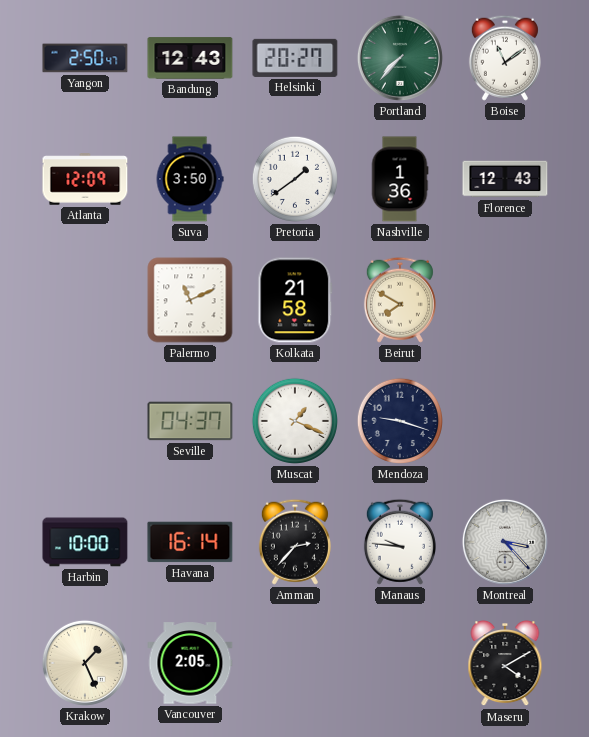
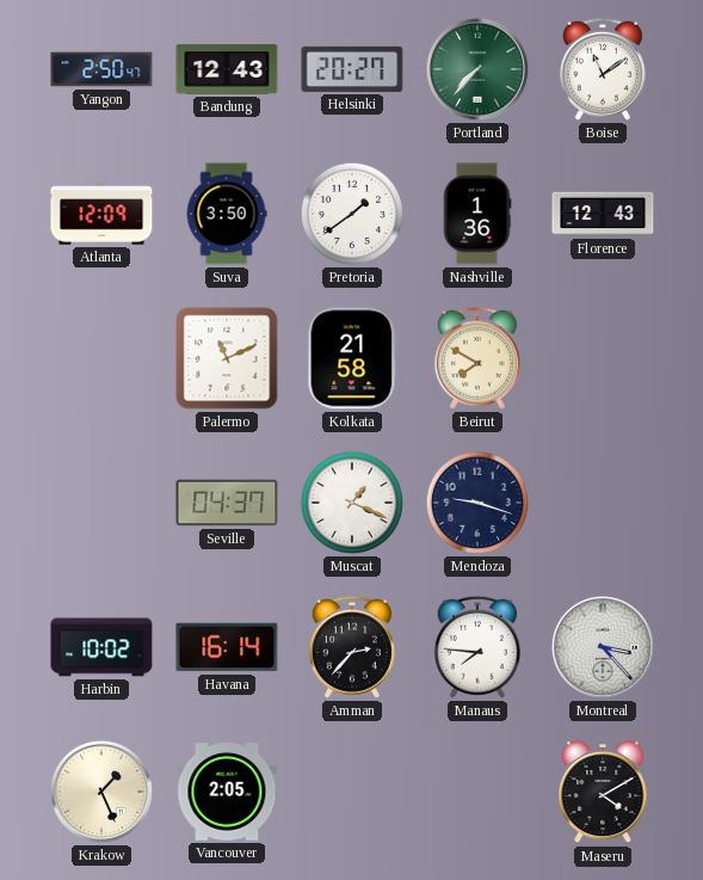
Harbin: 10:00 -> 10:02
Manaus: 9:46 -> 7:46
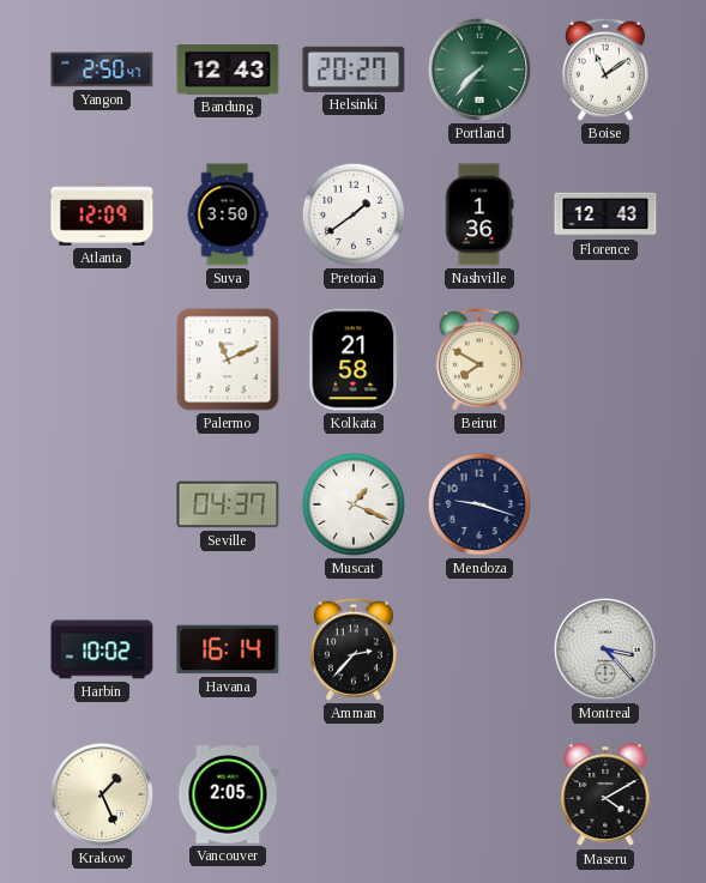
Manaus: 7:46 -> none
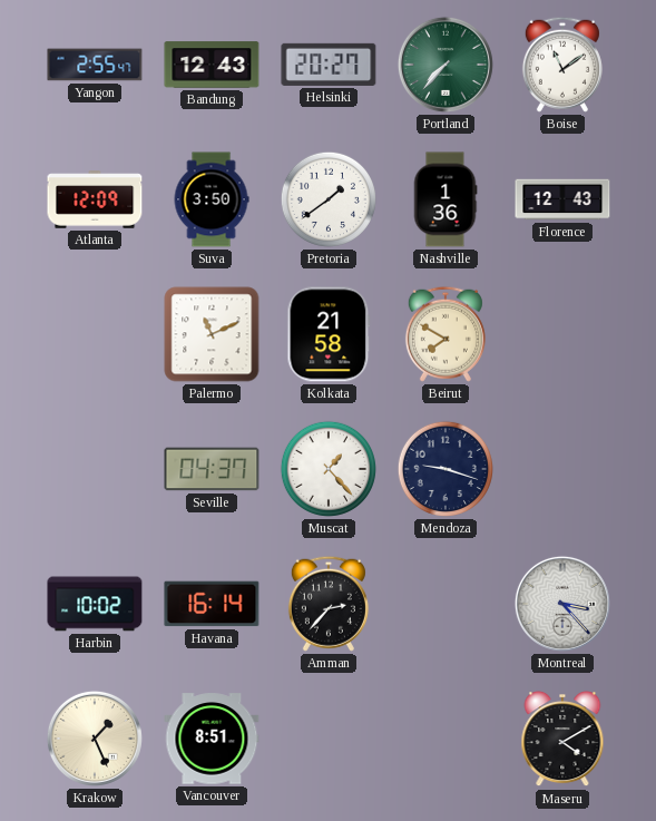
Yangon: 2:50 -> 2:55
Muscat: 1:19 -> 1:23
Vancouver: 2:05 -> 8:51
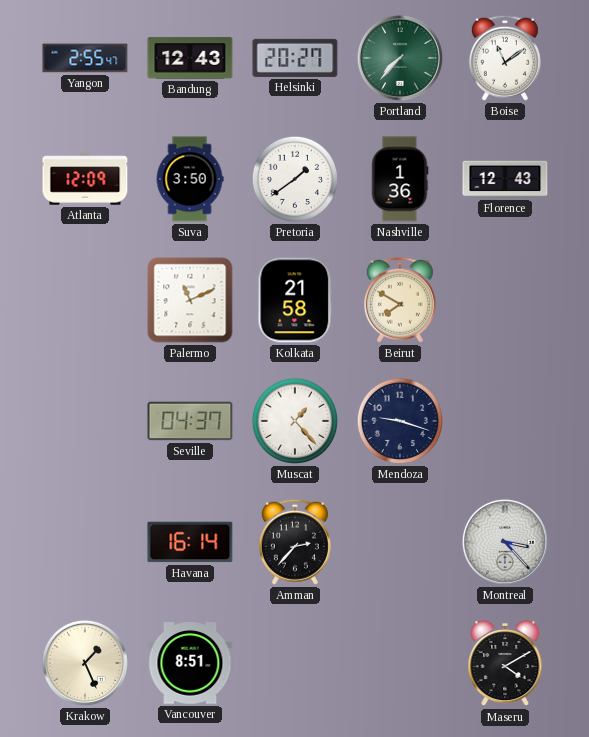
Harbin: 10:02 -> none
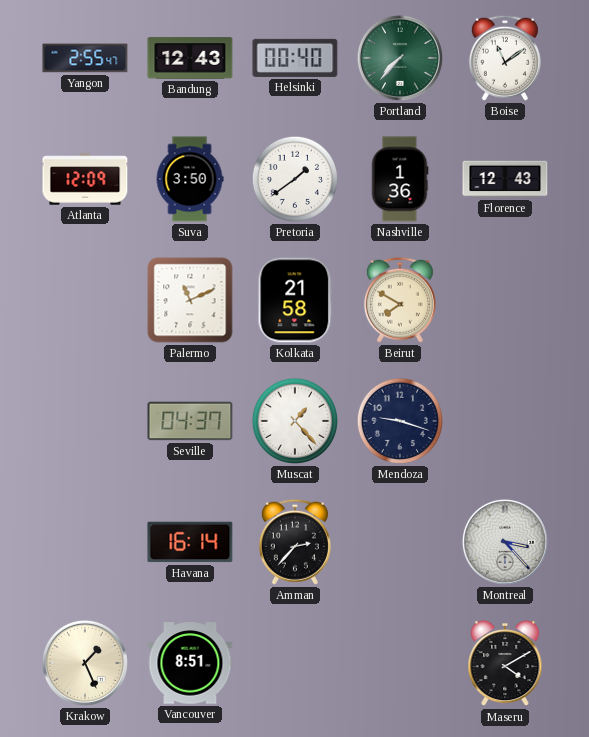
Helsinki: 20:27 -> 00:40
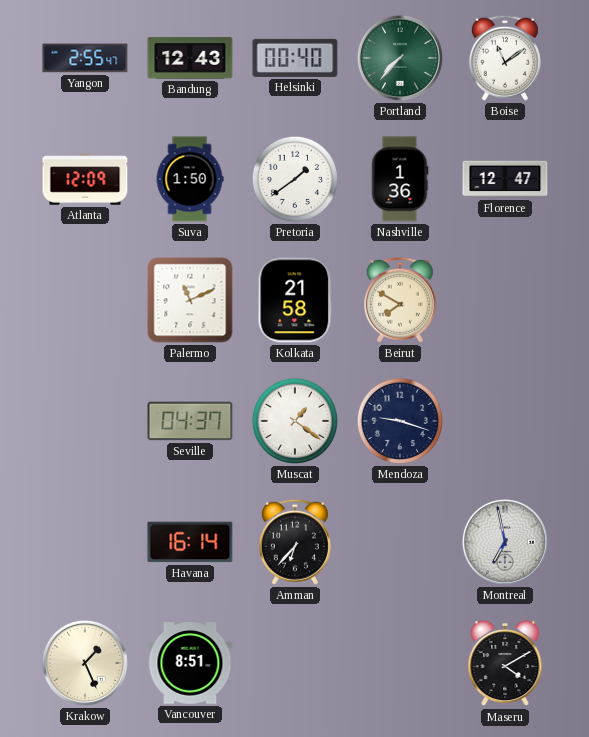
Suva: 3:50 -> 1:50
Florence: 12:43 -> 12:47
Muscat: 1:23 -> 1:21
Amman: 2:37 -> 6:37
Montreal: 3:23 -> 6:58
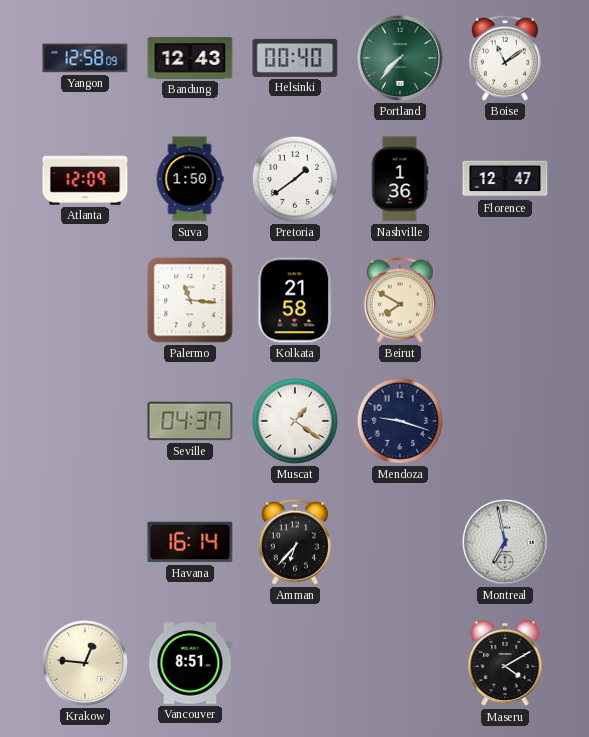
Yangon: 2:55 -> 12:58
Palermo: 11:11 -> 11:16
Krakow: 1:26 -> 12:46
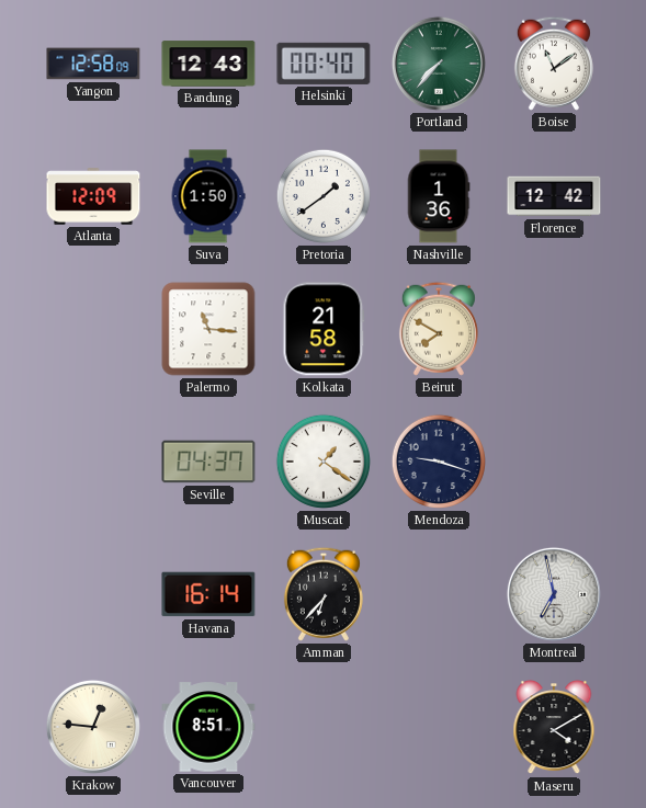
Florence: 12:47 -> 12:42
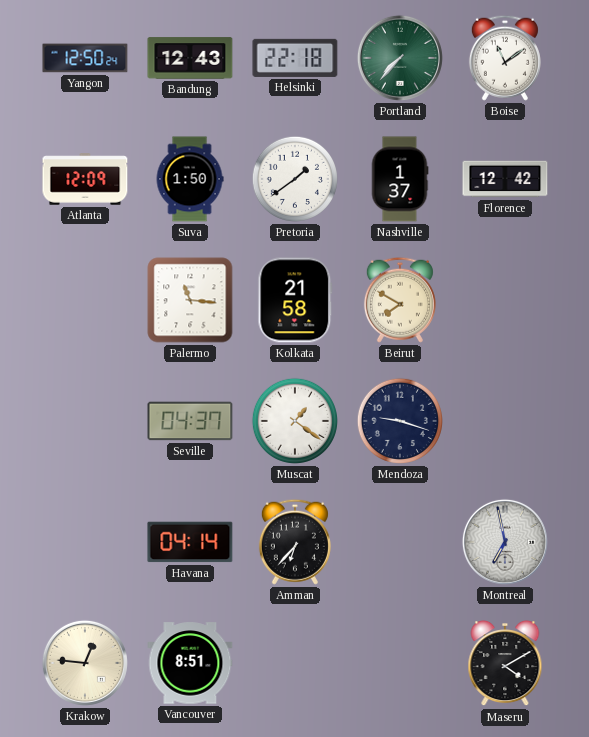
Yangon: 12:58 -> 12:50
Helsinki: 00:40 -> 22:18
Nashville: 1:36 -> 1:37
Havana: 16:14 -> 04:14
